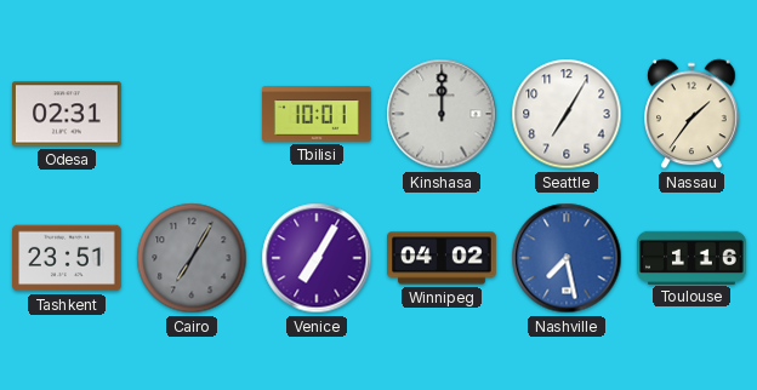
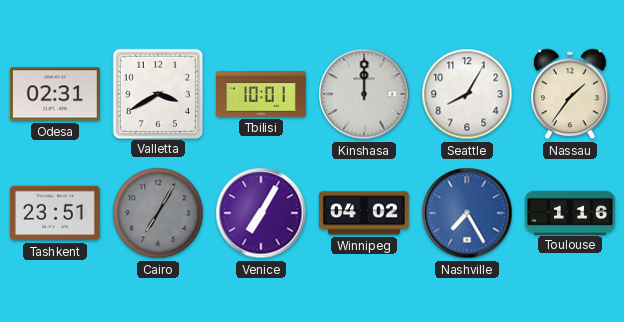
Valletta: none -> 3:40
Seattle: 7:05 -> 8:05
Nashville: 7:28 -> 7:25
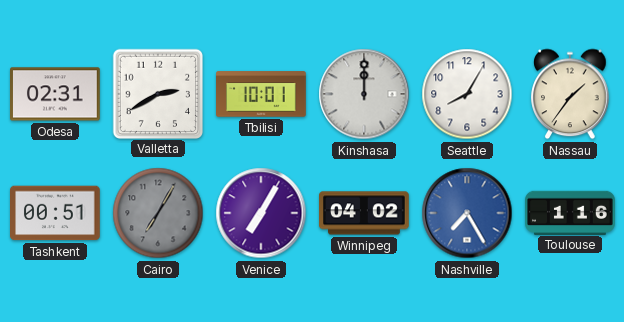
Valletta: 3:40 -> 2:40
Tashkent: 23:51 -> 00:51
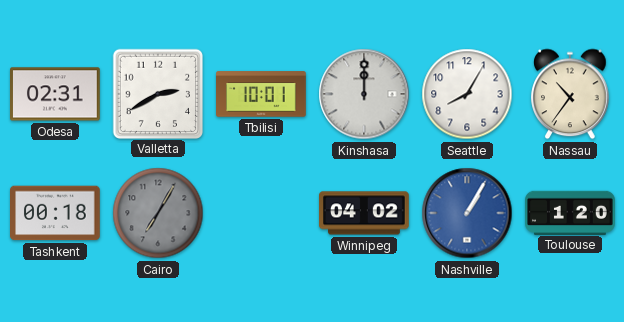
Nassau: 1:36 -> 10:36
Tashkent: 00:51 -> 00:18
Venice: 7:05 -> none
Nashville: 7:25 -> 1:05
Toulouse: 1:16 -> 1:20
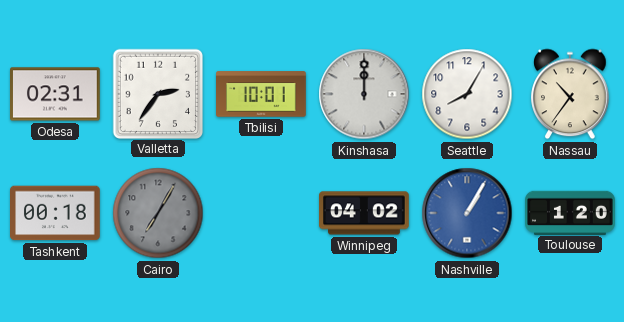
Valletta: 2:40 -> 2:36
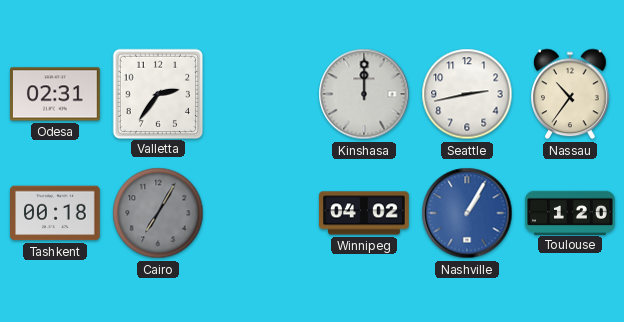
Tbilisi: 10:01 -> none
Seattle: 8:05 -> 2:43
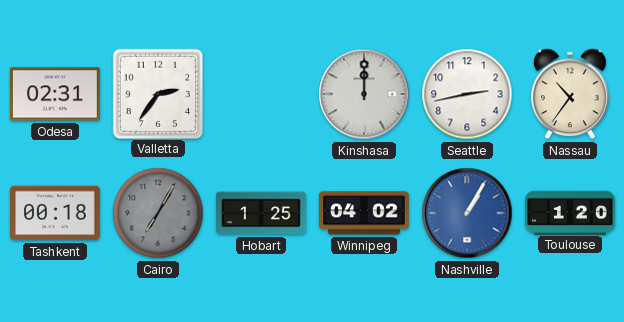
Hobart: none -> 1:25
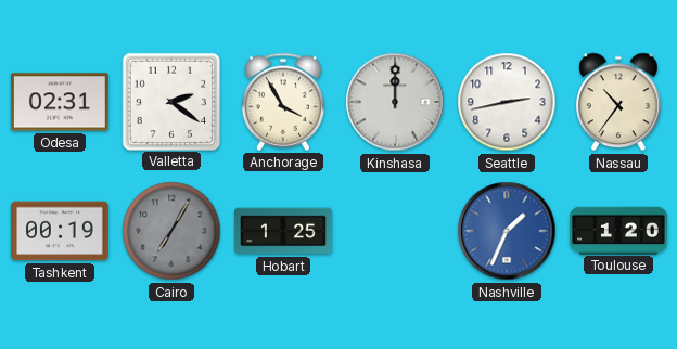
Valletta: 2:36 -> 2:21
Anchorage: none -> 3:55
Tashkent: 00:18 -> 00:19
Winnipeg: 04:02 -> none
Nashville: 1:05 -> 1:34
